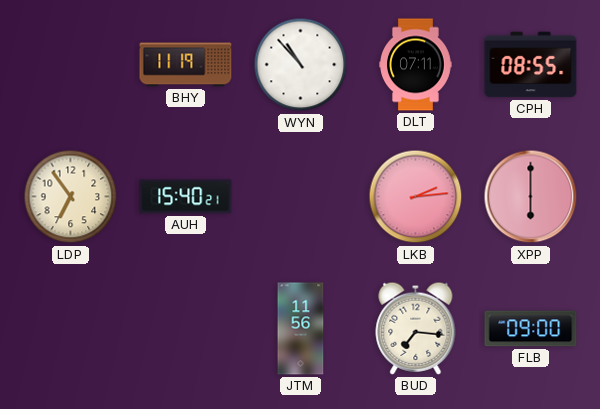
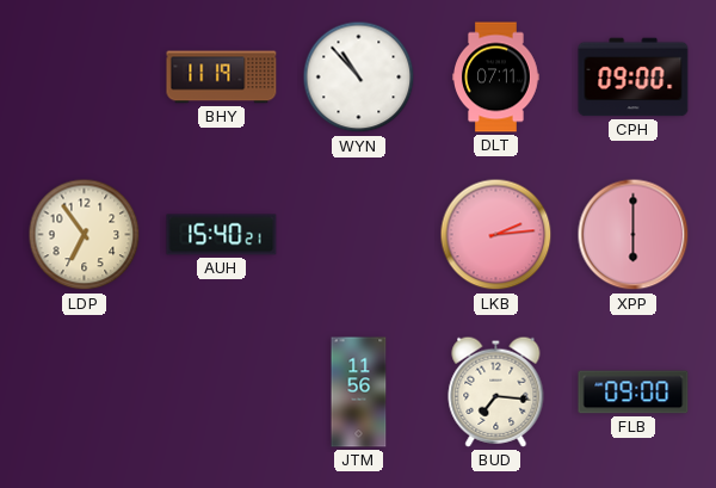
CPH: 08:55 -> 09:00
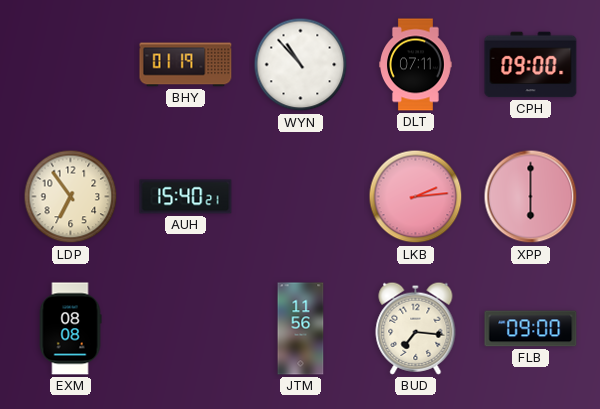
BHY: 11:19 -> 01:19
EXM: none -> 08:08
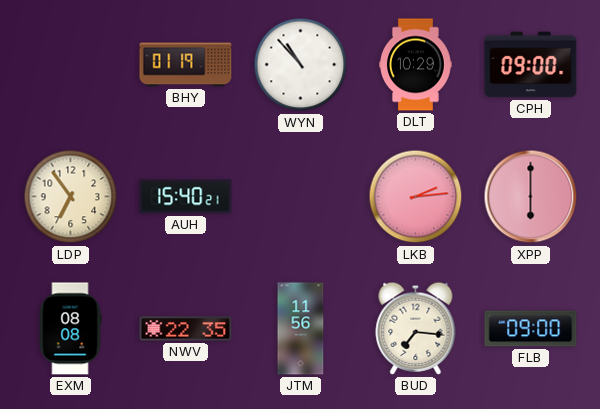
DLT: 07:11 -> 10:29
NWV: none -> 22:35
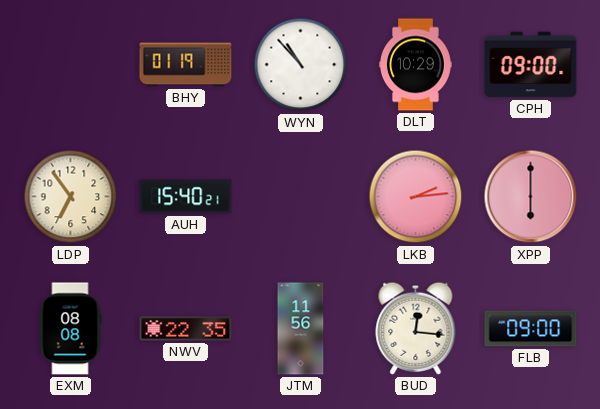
BUD: 7:16 -> 12:16
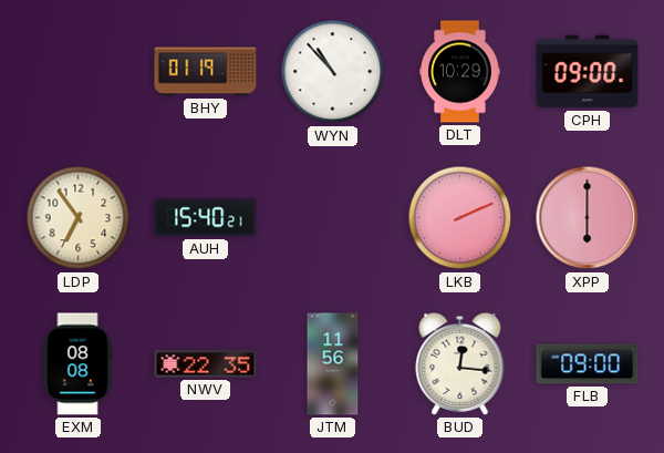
LKB: 2:14 -> 2:11
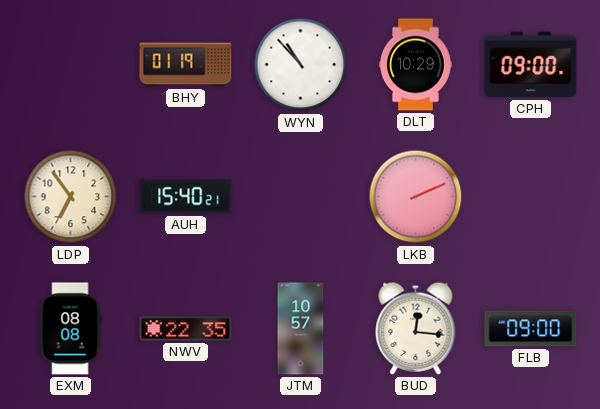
XPP: 6:00 -> none
JTM: 11:56 -> 10:57
